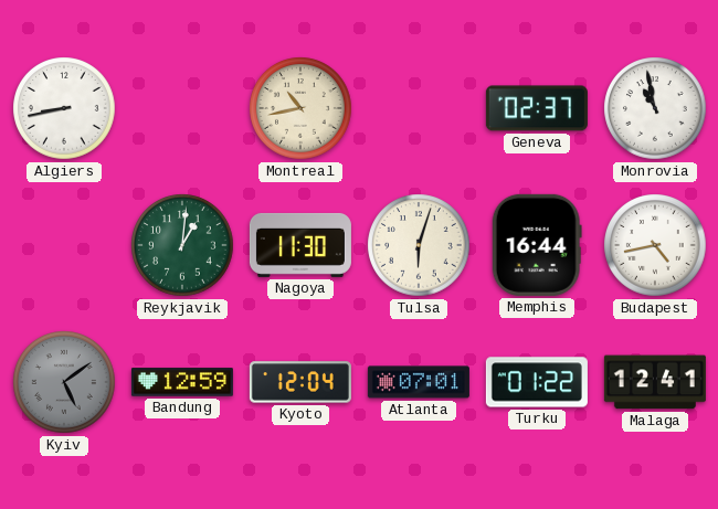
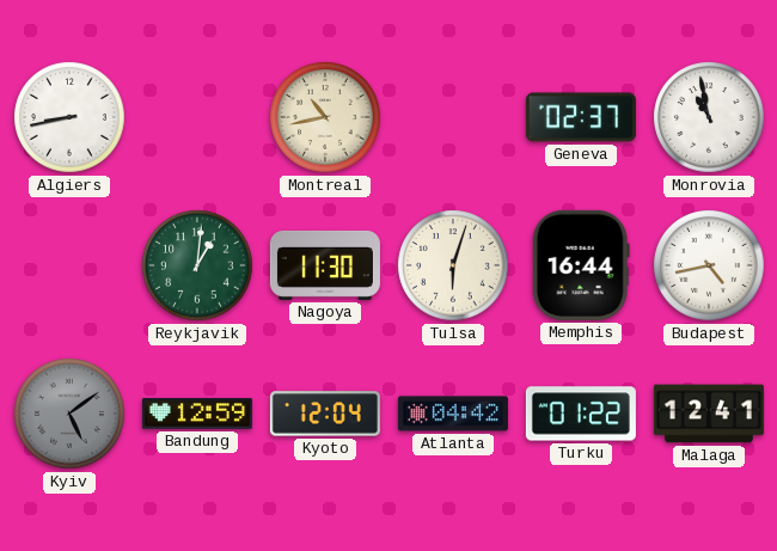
Atlanta: 07:01 -> 04:42
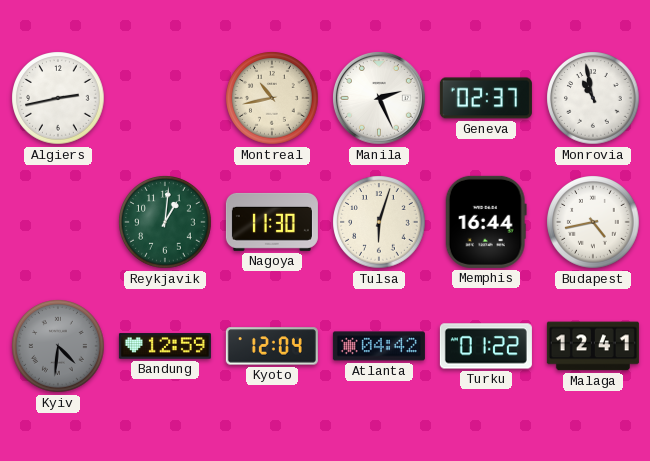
Algiers: 8:43 -> 2:43
Manila: none -> 2:26
Kyiv: 5:09 -> 4:31
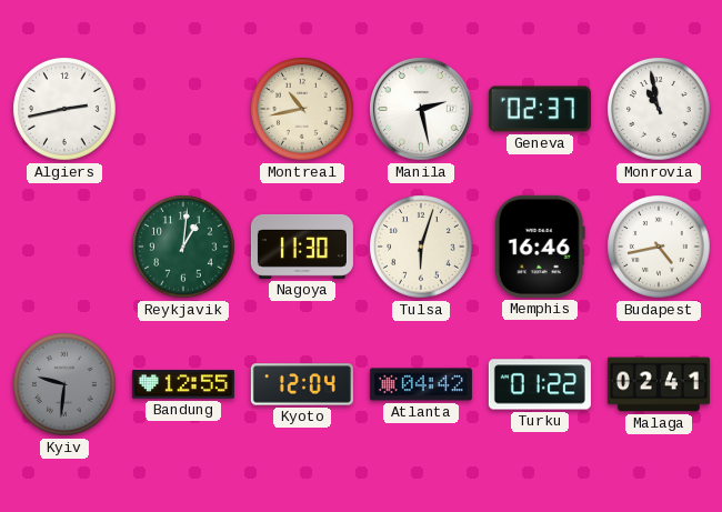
Manila: 2:26 -> 2:28
Memphis: 16:44 -> 16:46
Kyiv: 4:31 -> 9:31
Bandung: 12:59 -> 12:55
Malaga: 12:41 -> 02:41
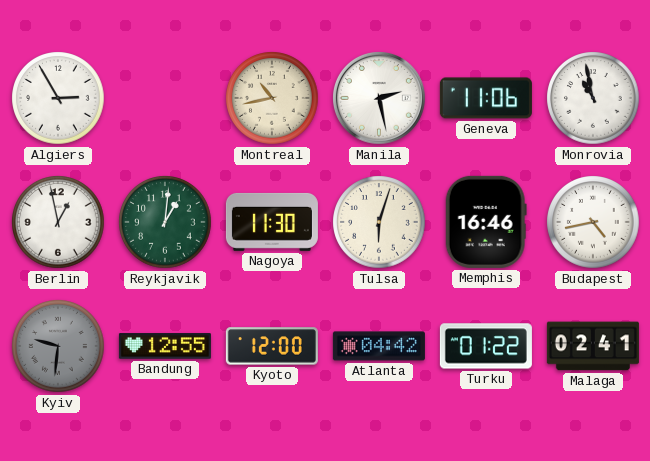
Algiers: 2:43 -> 2:55
Geneva: 02:37 -> 11:06
Berlin: none -> 12:58
Kyoto: 12:04 -> 12:00
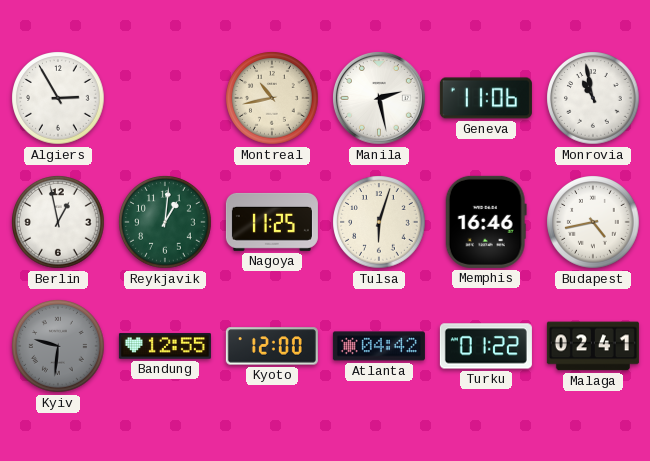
Nagoya: 11:30 -> 11:25
